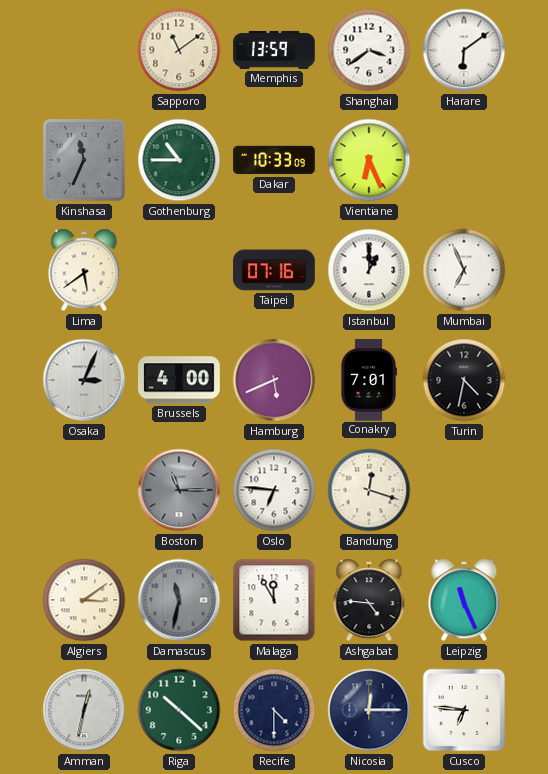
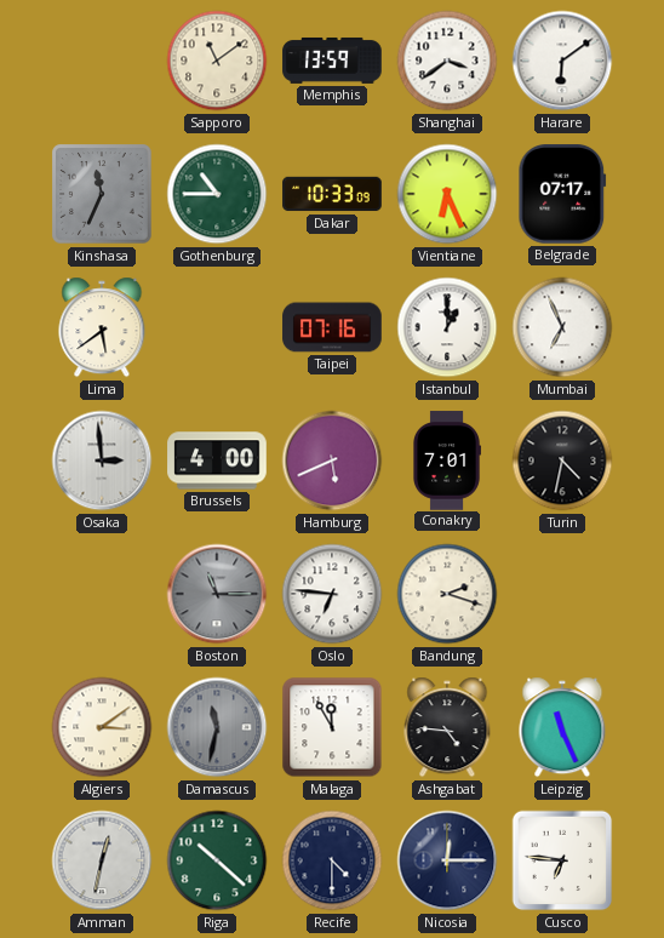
Belgrade: none -> 07:17
Osaka: 3:04 -> 2:59
Bandung: 12:18 -> 2:18
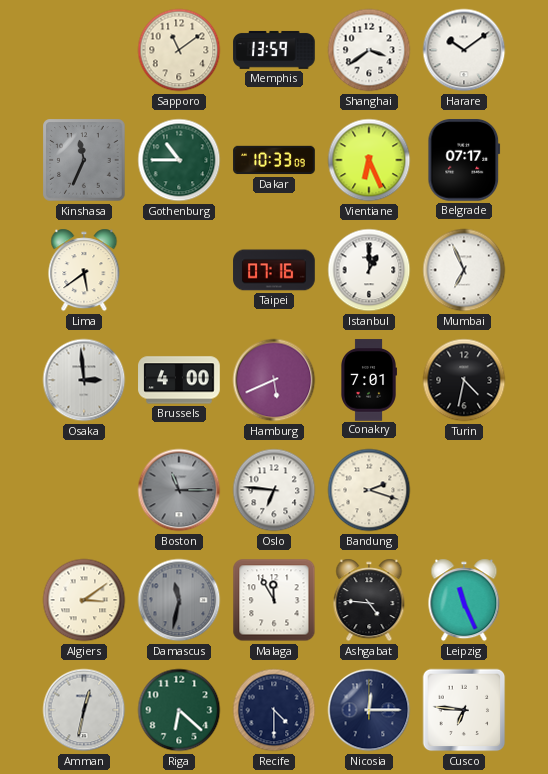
Harare: 6:09 -> 10:09
Riga: 10:22 -> 6:22
